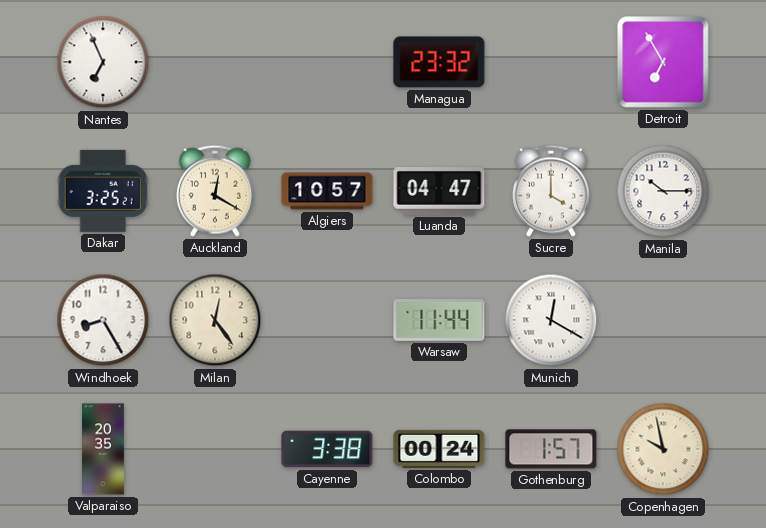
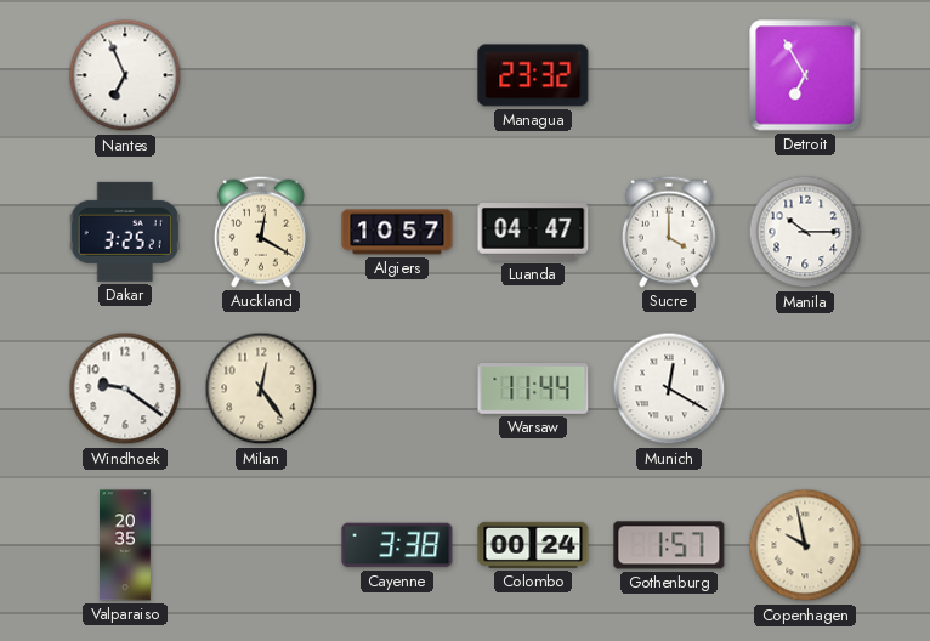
Windhoek: 8:25 -> 9:21
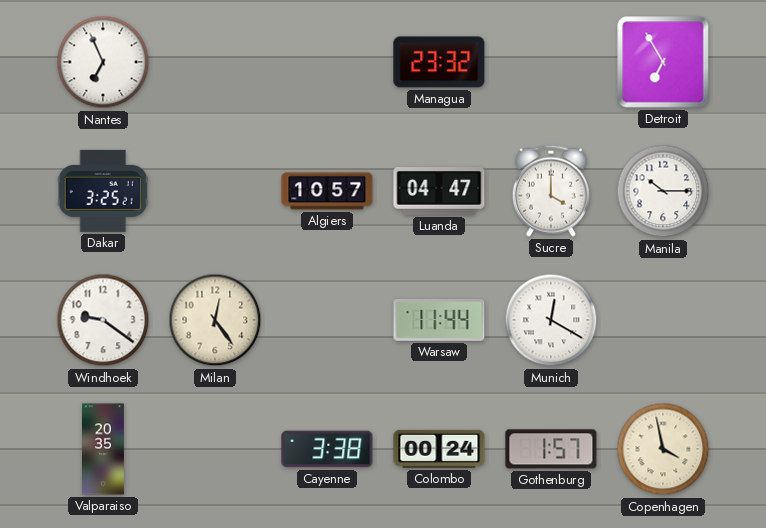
Auckland: 12:20 -> none
Copenhagen: 9:58 -> 3:58
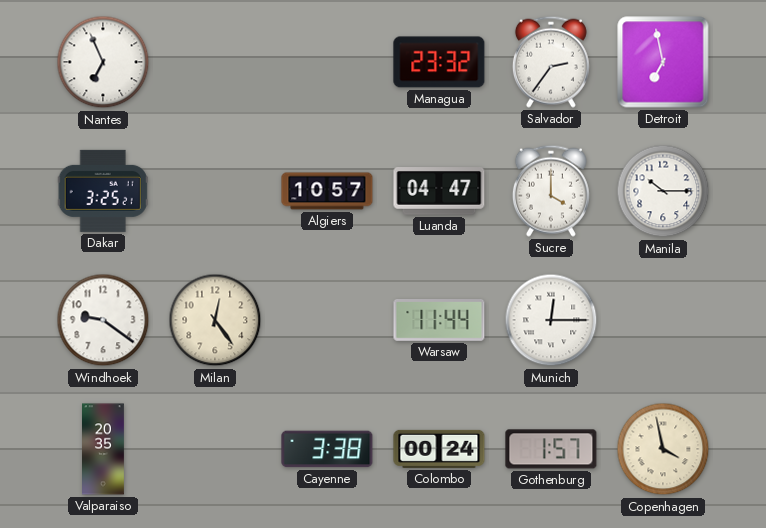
Salvador: none -> 2:36
Detroit: 6:55 -> 6:58
Munich: 12:20 -> 12:15
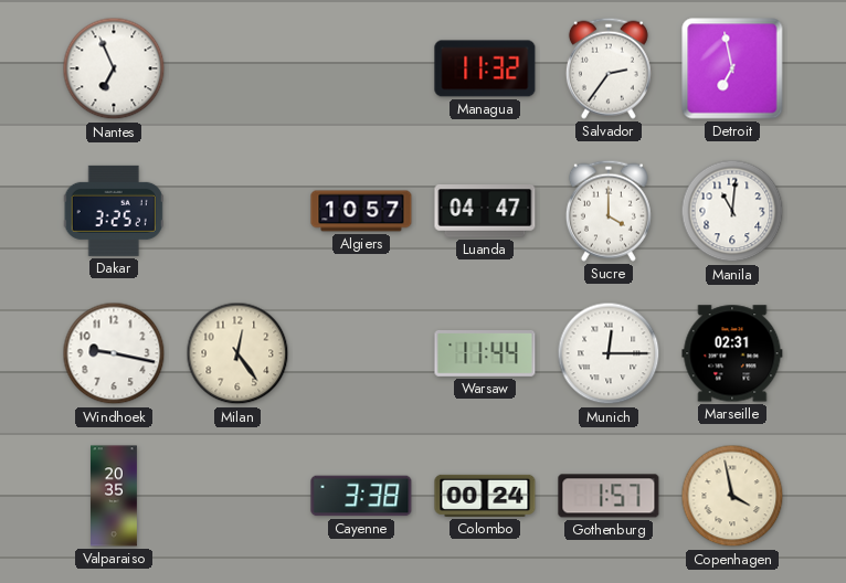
Managua: 23:32 -> 11:32
Manila: 10:15 -> 11:01
Windhoek: 9:21 -> 9:17
Marseille: none -> 02:31
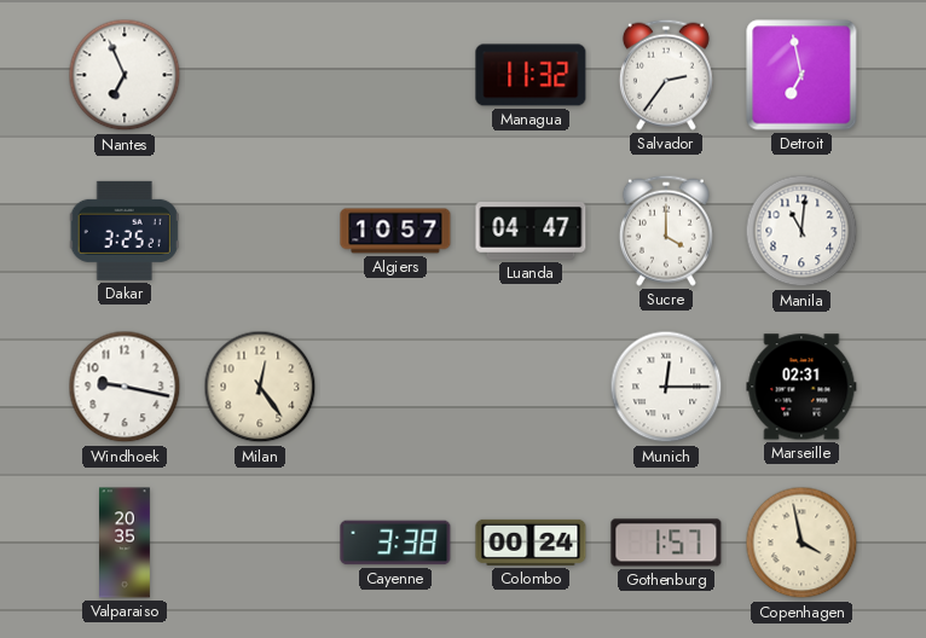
Warsaw: 11:44 -> none
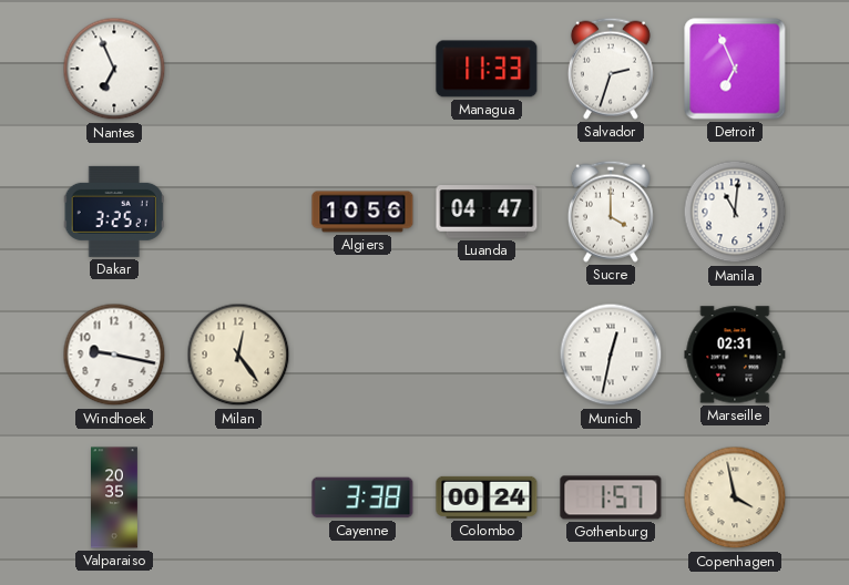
Managua: 11:32 -> 11:33
Salvador: 2:36 -> 2:33
Detroit: 6:58 -> 6:56
Algiers: 10:57 -> 10:56
Munich: 12:15 -> 12:32
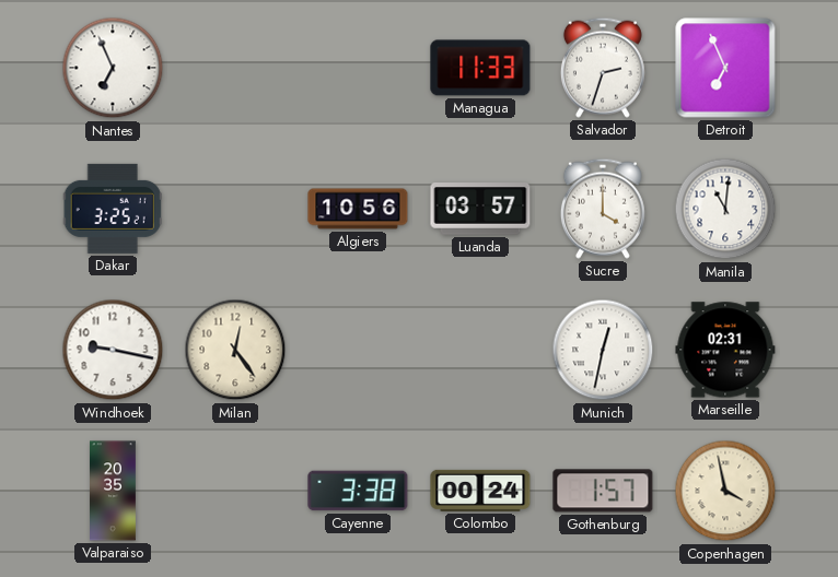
Luanda: 04:47 -> 03:57
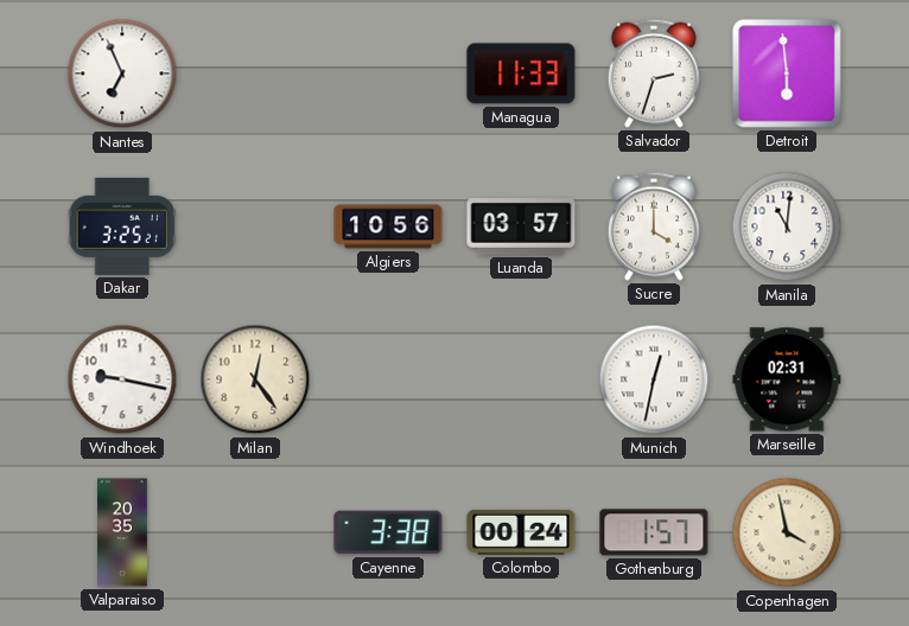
Detroit: 6:56 -> 5:59
